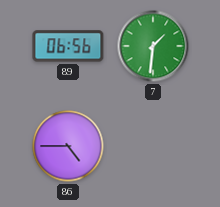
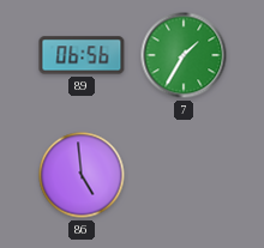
7: 1:31 -> 1:35
86: 4:45 -> 4:59
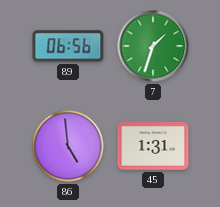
7: 1:35 -> 1:33
45: none -> 1:31
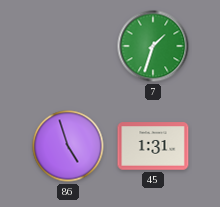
89: 06:56 -> none
86: 4:59 -> 4:57
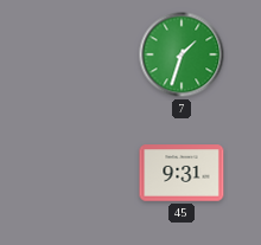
86: 4:57 -> none
45: 1:31 -> 9:31
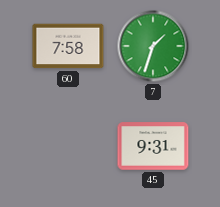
60: none -> 7:58
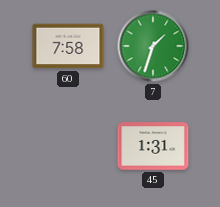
45: 9:31 -> 1:31
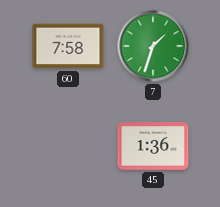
45: 1:31 -> 1:36
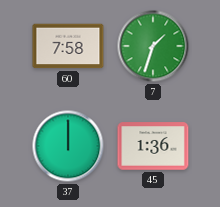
37: none -> 12:00
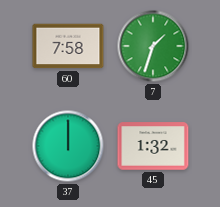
45: 1:36 -> 1:32
